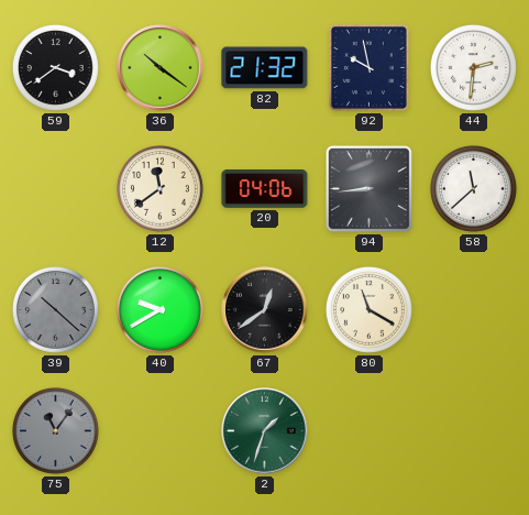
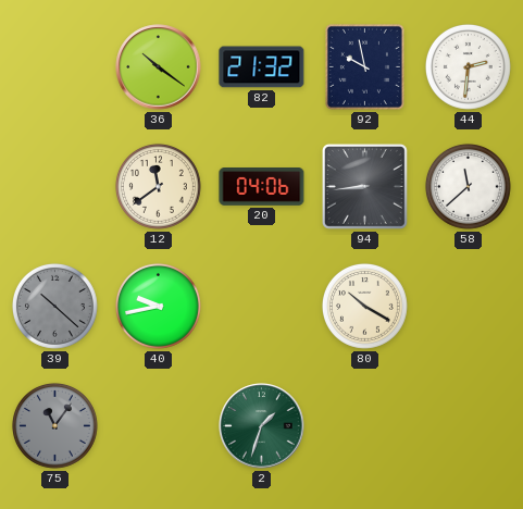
59: 3:39 -> none
40: 9:40 -> 9:43
67: 12:39 -> none
80: 11:20 -> 10:20
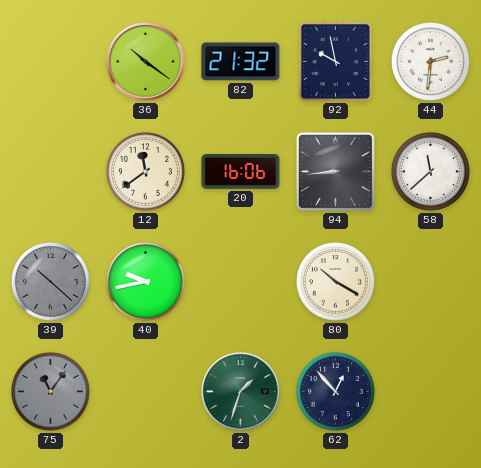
20: 04:06 -> 16:06
62: none -> 12:53
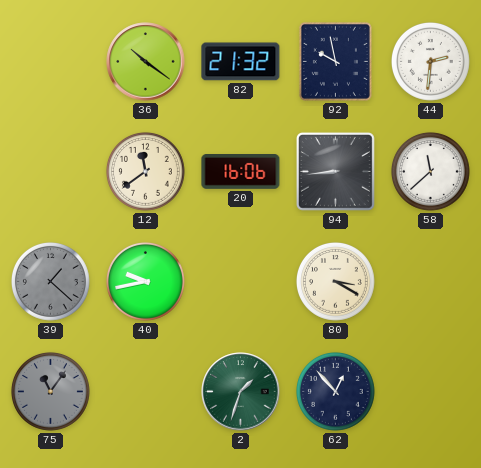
39: 10:22 -> 1:22
80: 10:20 -> 3:20
